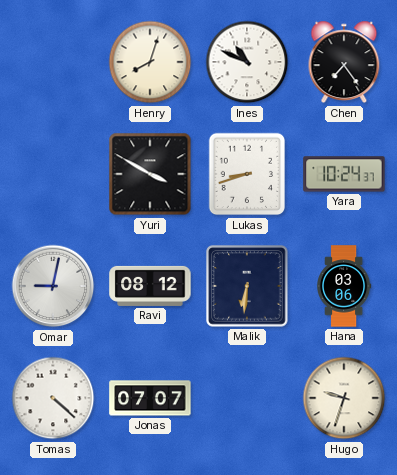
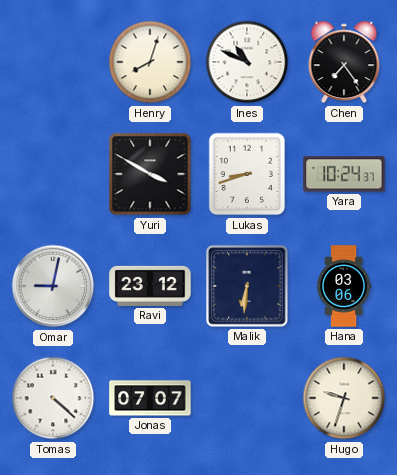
Ravi: 08:12 -> 23:12
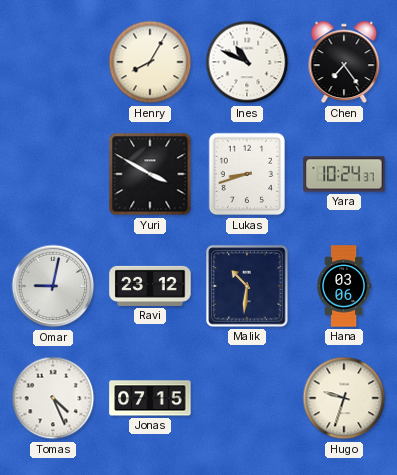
Henry: 8:03 -> 8:05
Malik: 6:31 -> 10:31
Tomas: 4:22 -> 4:26
Jonas: 07:07 -> 07:15
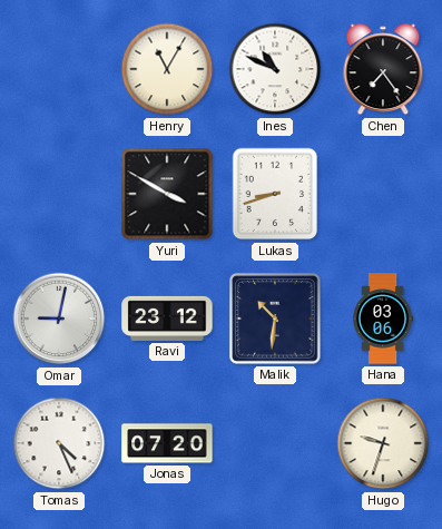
Henry: 8:05 -> 11:05
Yara: 10:24 -> none
Jonas: 07:15 -> 07:20
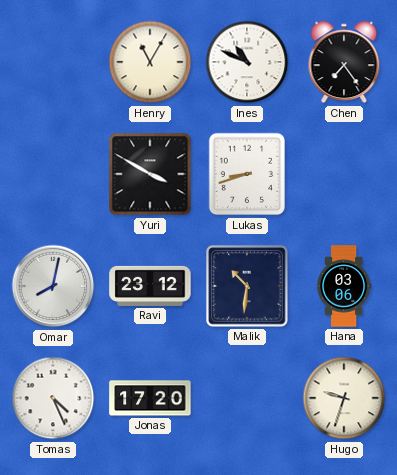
Omar: 9:02 -> 8:02
Jonas: 07:20 -> 17:20
